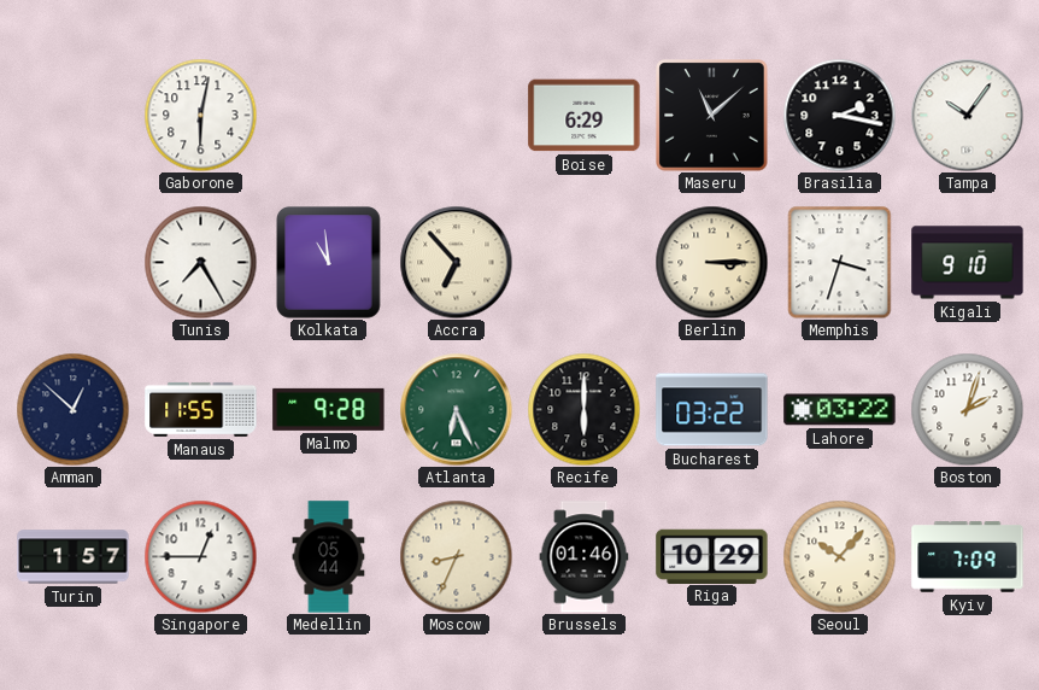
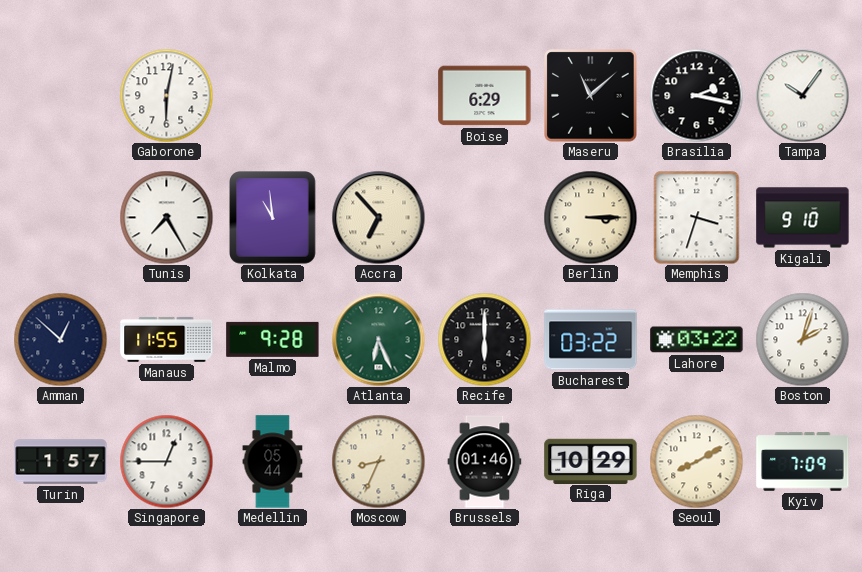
Seoul: 10:07 -> 8:10
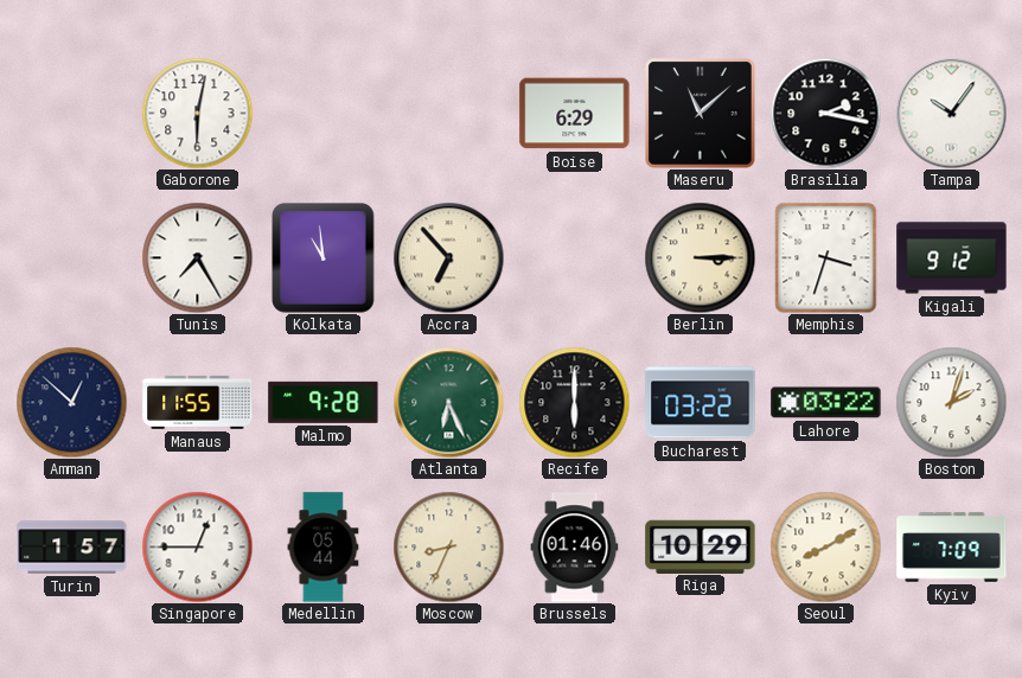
Kigali: 9:10 -> 9:12
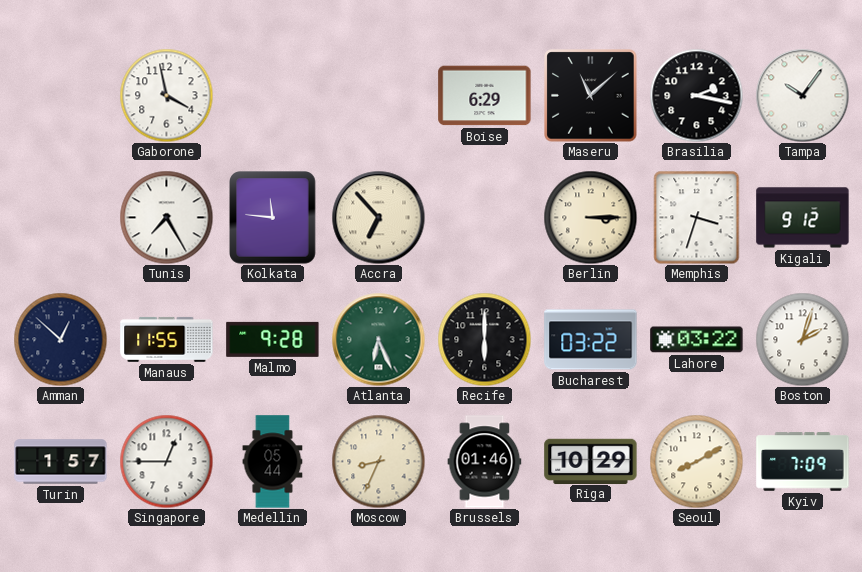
Gaborone: 6:02 -> 3:58
Kolkata: 10:59 -> 11:46
